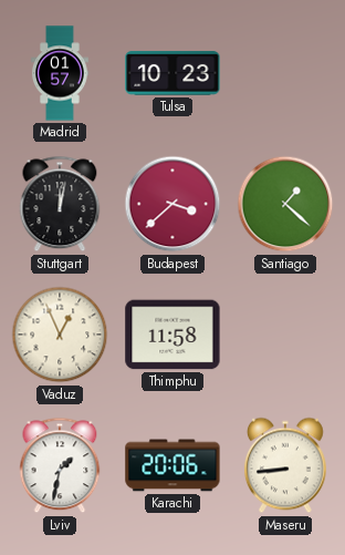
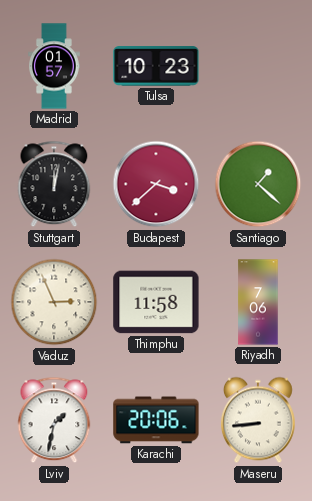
Vaduz: 12:56 -> 2:56
Riyadh: none -> 7:06
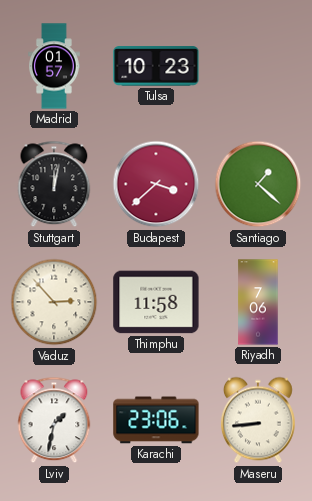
Vaduz: 2:56 -> 2:53
Karachi: 20:06 -> 23:06
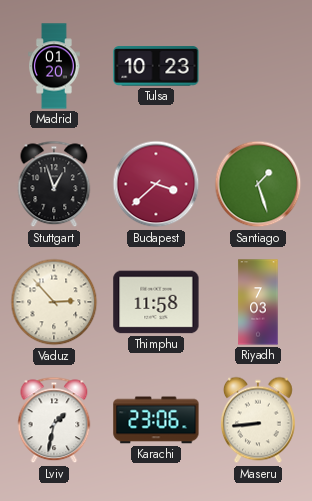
Madrid: 01:57 -> 01:20
Stuttgart: 12:02 -> 12:57
Santiago: 1:22 -> 1:27
Riyadh: 7:06 -> 7:03
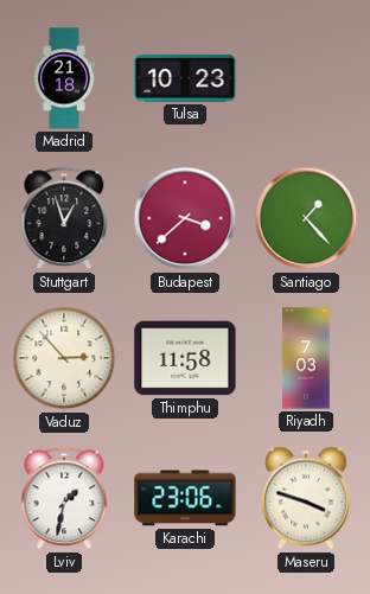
Madrid: 01:20 -> 21:18
Santiago: 1:27 -> 1:23
Maseru: 8:44 -> 3:48
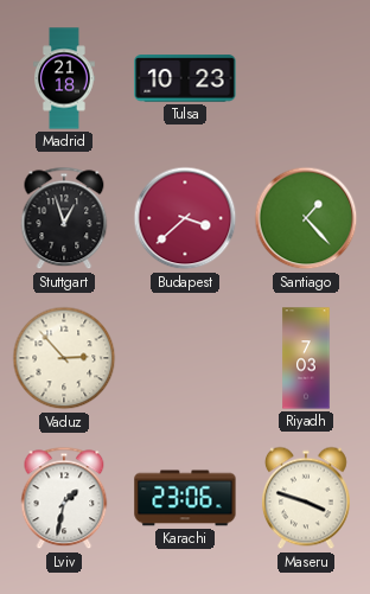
Thimphu: 11:58 -> none
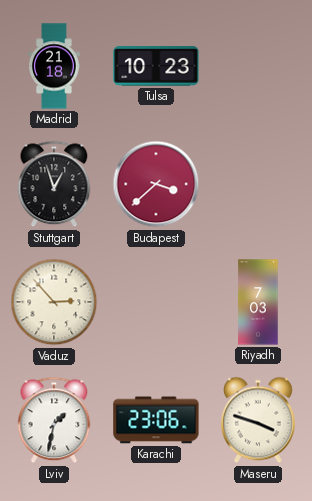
Santiago: 1:23 -> none
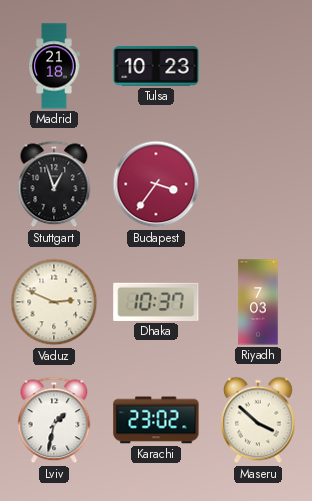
Budapest: 3:38 -> 3:36
Vaduz: 2:53 -> 2:49
Dhaka: none -> 10:37
Karachi: 23:06 -> 23:02
Maseru: 3:48 -> 3:52
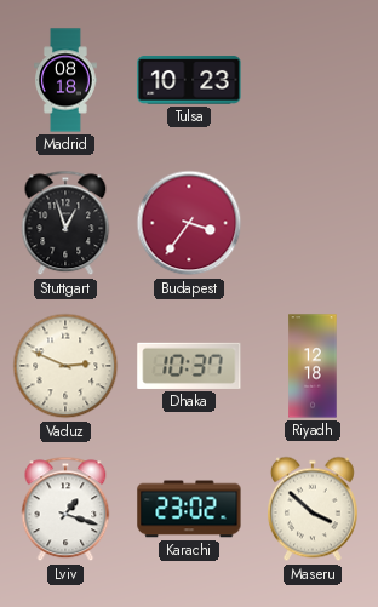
Madrid: 21:18 -> 08:18
Riyadh: 7:03 -> 12:18
Lviv: 1:32 -> 1:18
